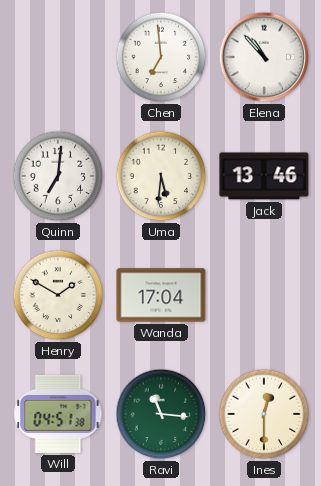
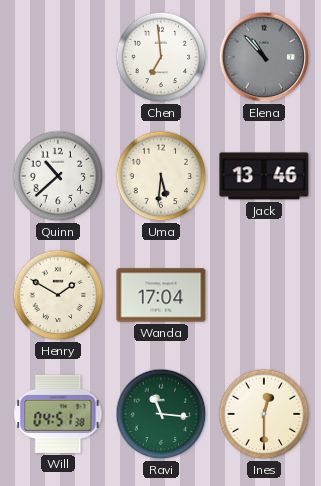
Elena dial: white -> grey
Quinn: 7:01 -> 10:38
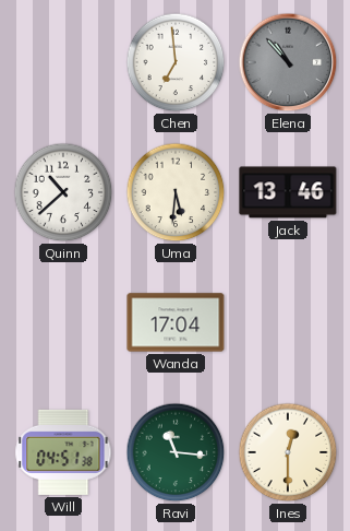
Henry: 1:50 -> none
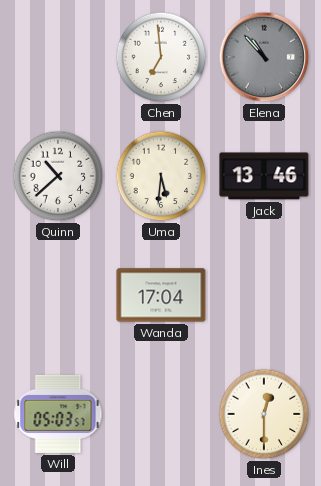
Will: 04:51 -> 05:03
Ravi: 11:16 -> none
